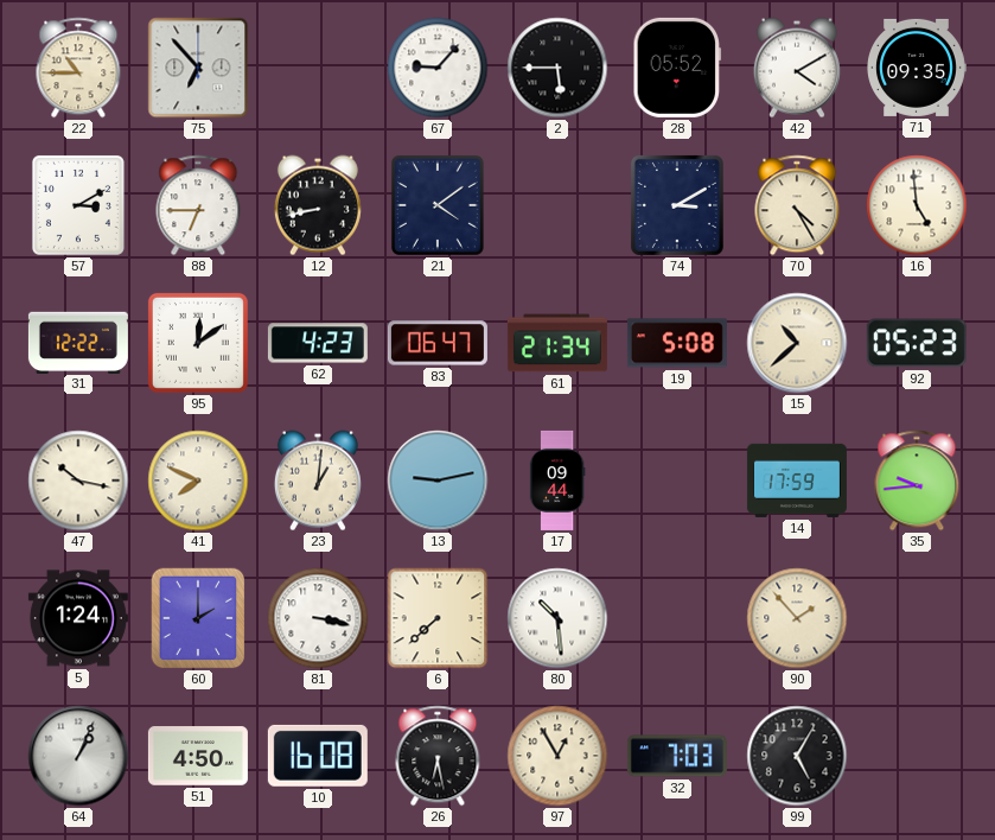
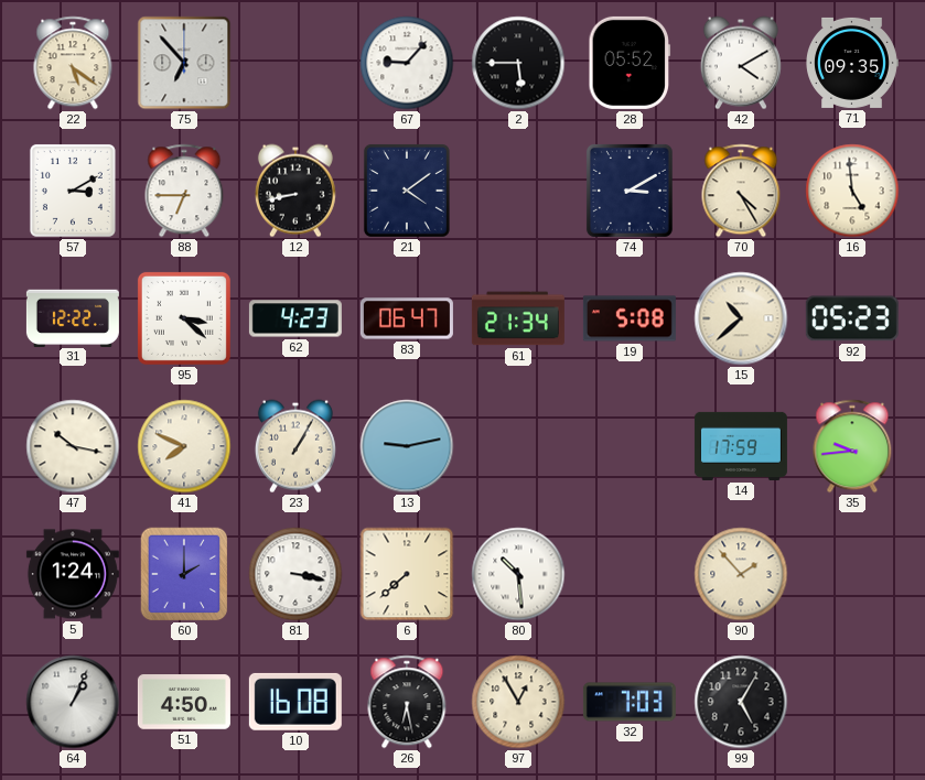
22: 10:45 -> 5:21
95: 12:09 -> 3:22
23: 1:01 -> 1:05
17: 09:44 -> none
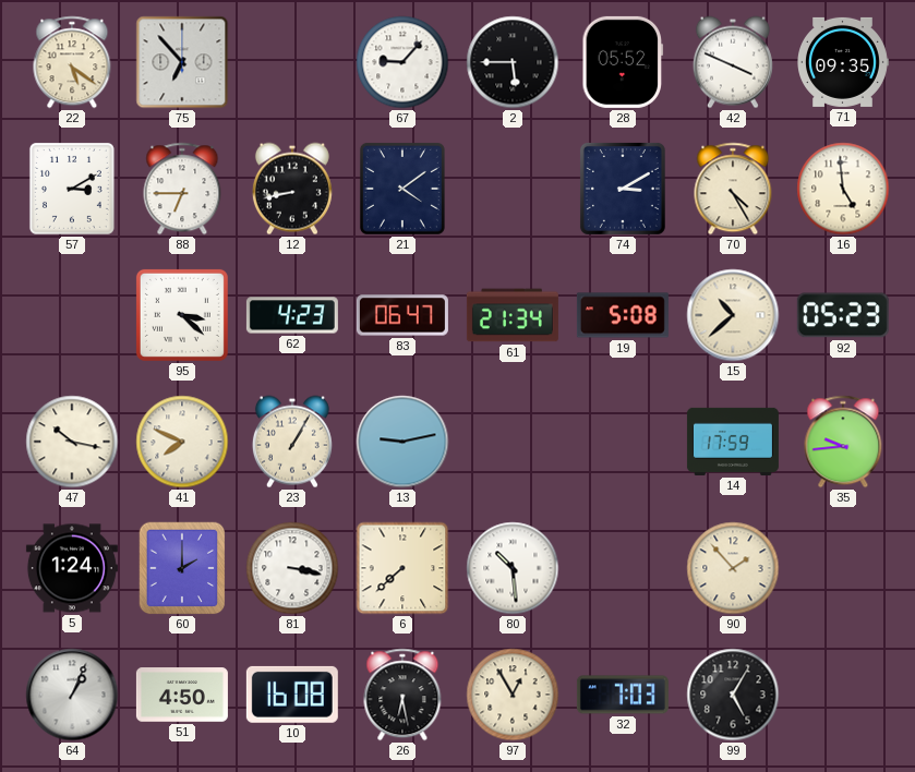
42: 4:10 -> 3:49
31: 12:22 -> none
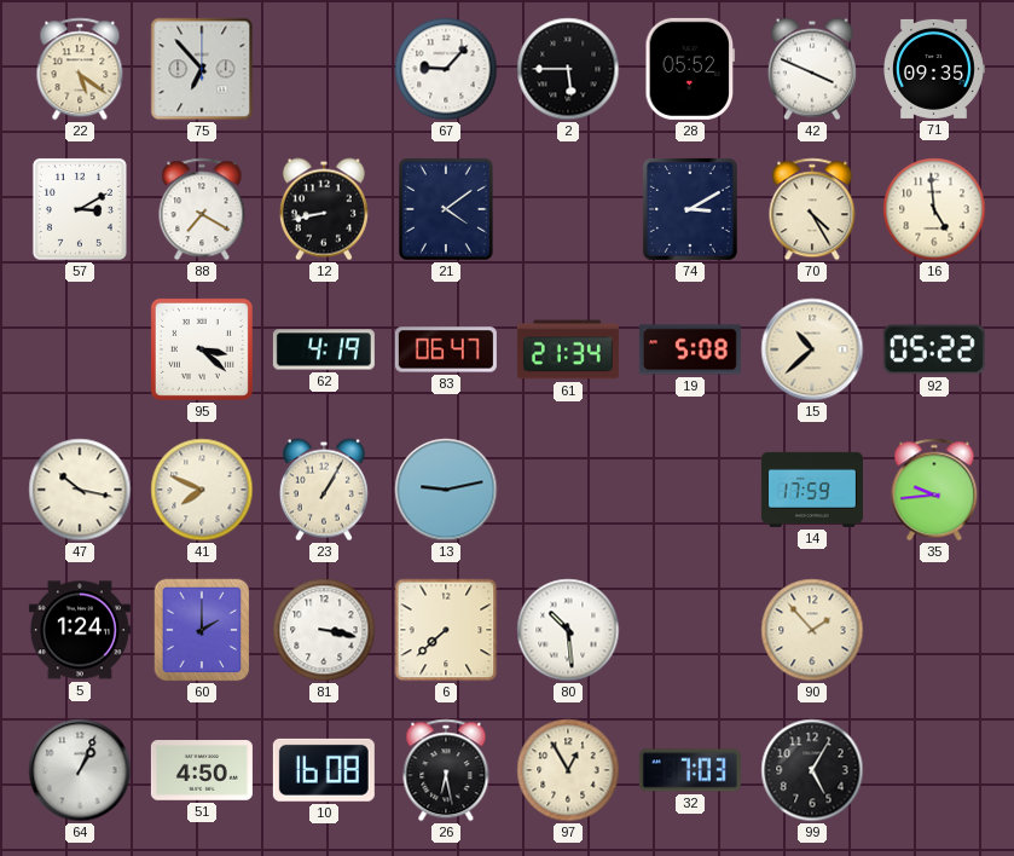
88: 6:45 -> 7:20
62: 4:23 -> 4:19
92: 05:23 -> 05:22
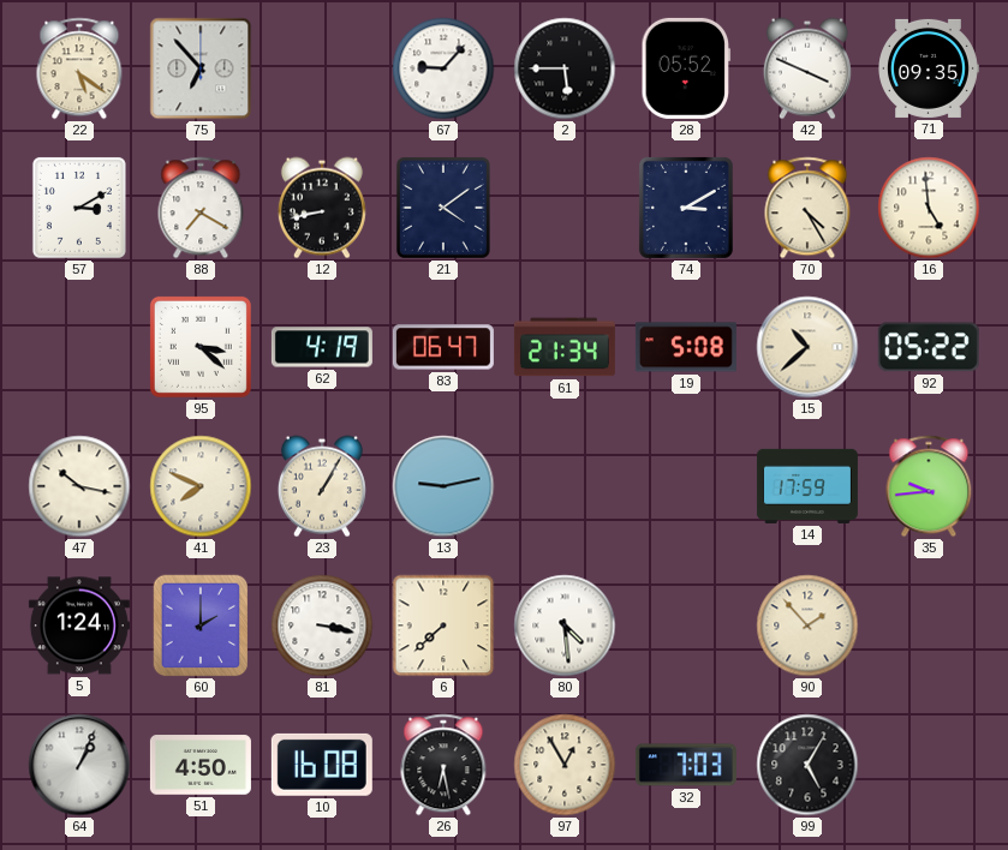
80: 10:29 -> 4:29
